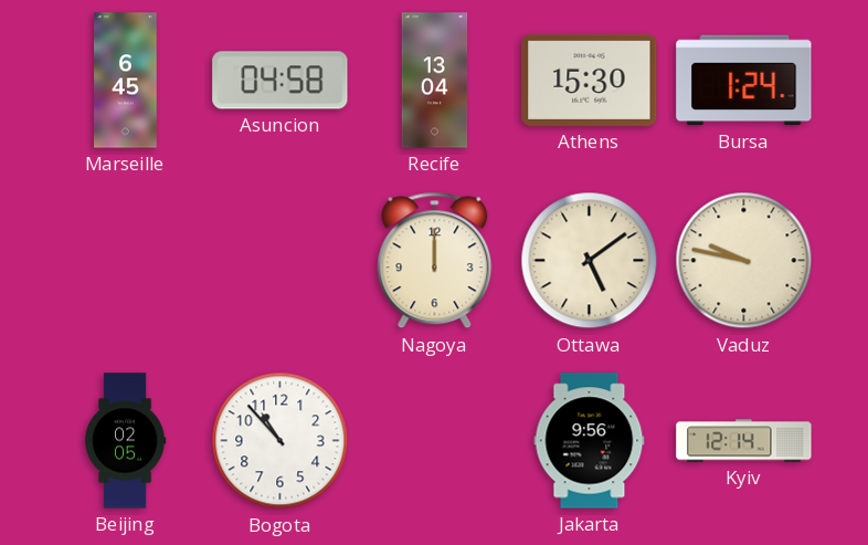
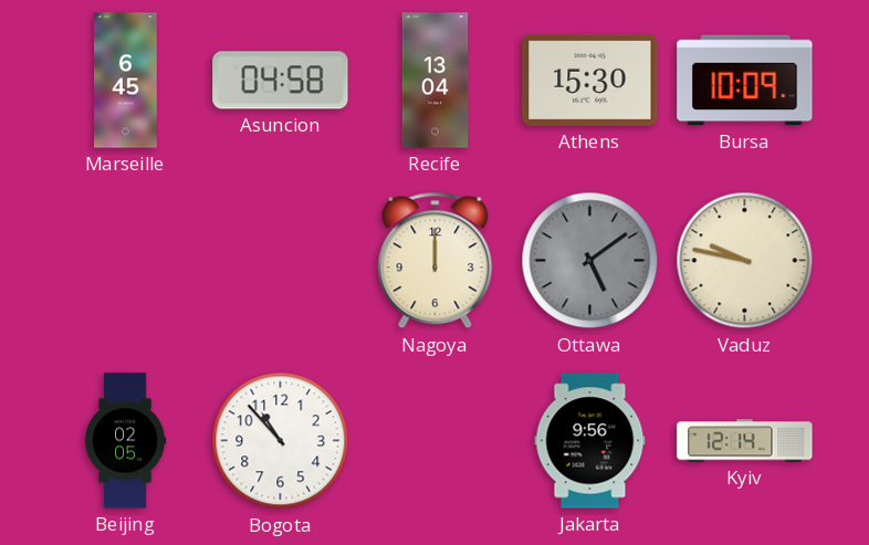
Bursa: 1:24 -> 10:09
Ottawa dial: cream -> grey
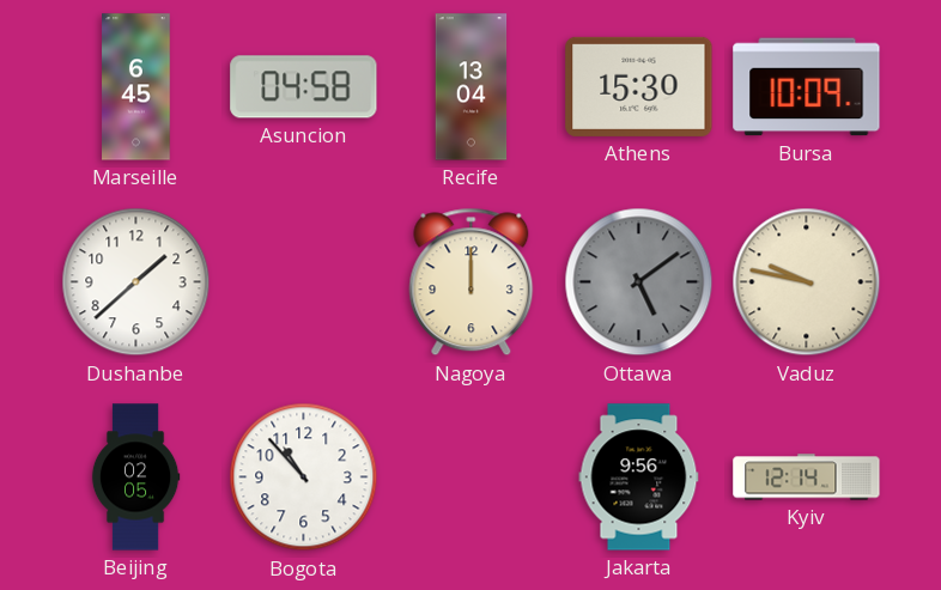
Dushanbe: none -> 1:38
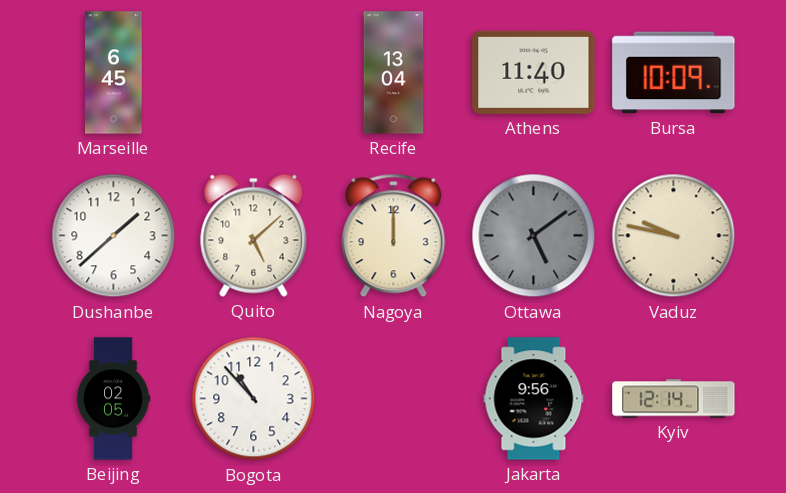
Asuncion: 04:58 -> none
Athens: 15:30 -> 11:40
Quito: none -> 5:08
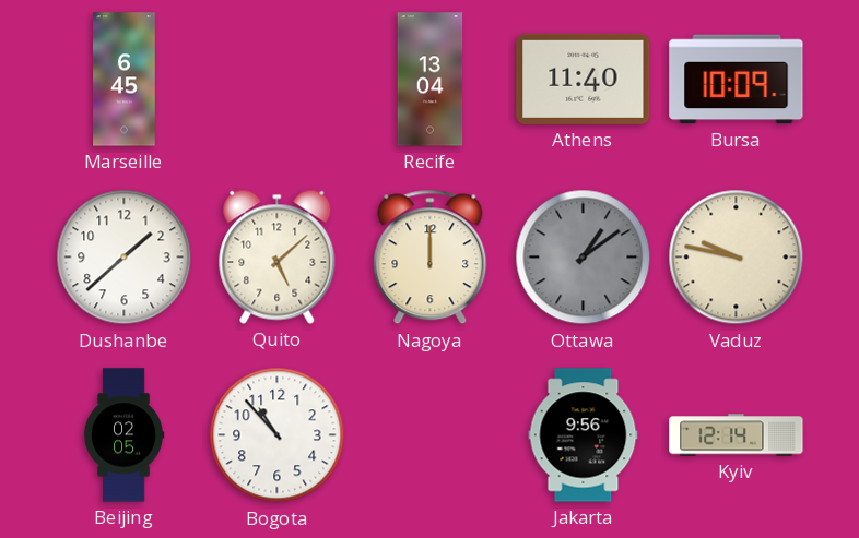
Ottawa: 5:09 -> 1:09
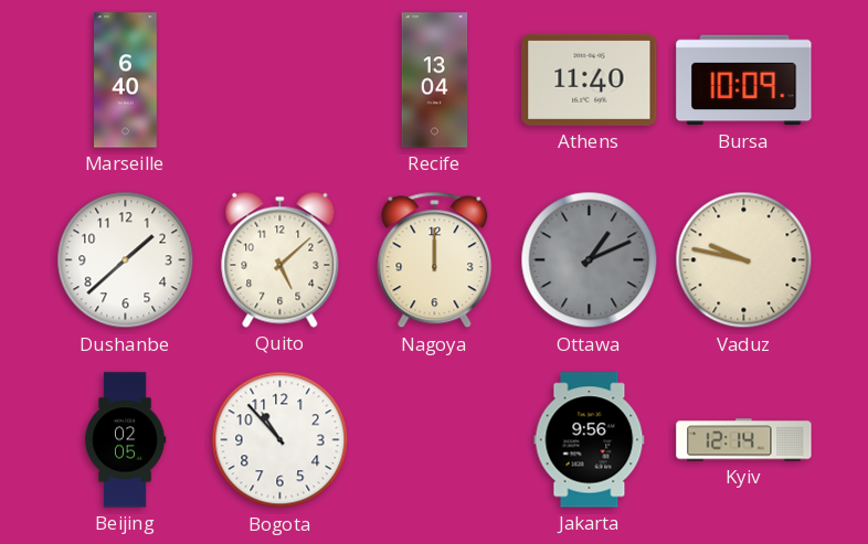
Marseille: 6:45 -> 6:40
Ottawa: 1:09 -> 1:11
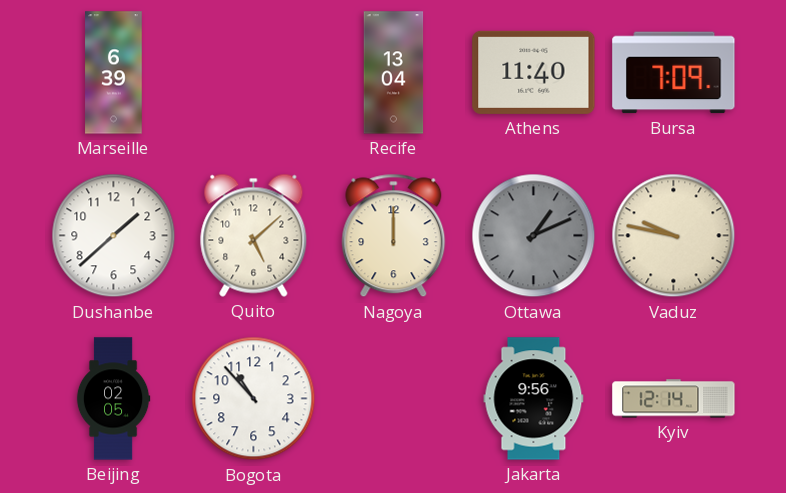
Marseille: 6:40 -> 6:39
Bursa: 10:09 -> 7:09
